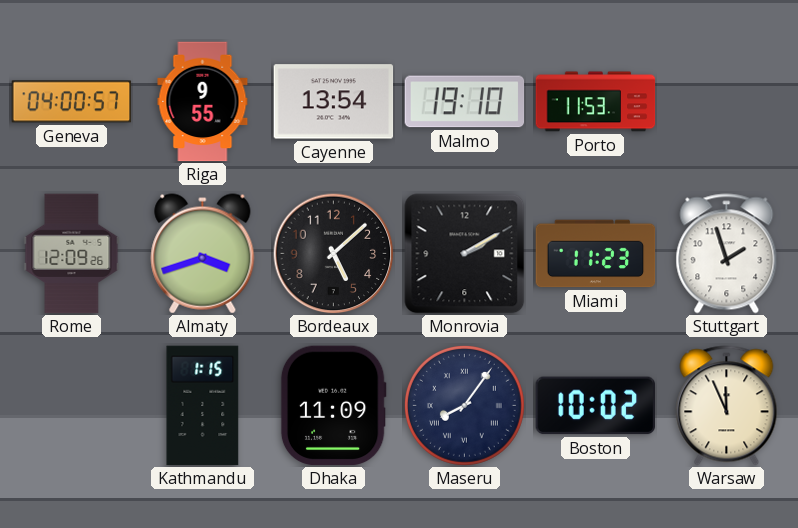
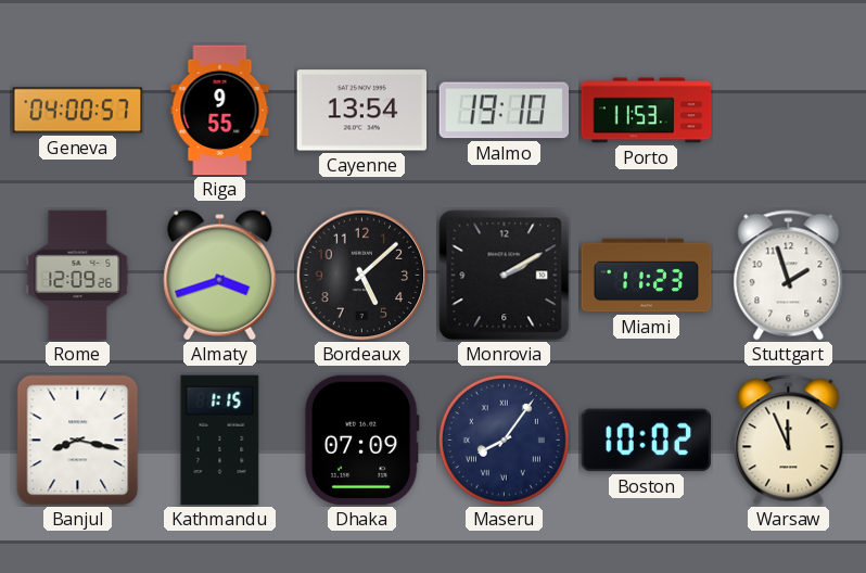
Banjul: none -> 8:17
Dhaka: 11:09 -> 07:09
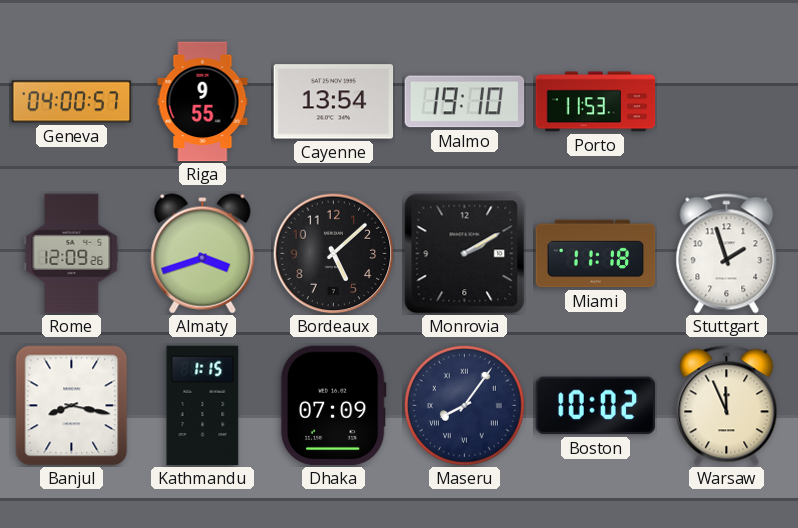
Miami: 11:23 -> 11:18
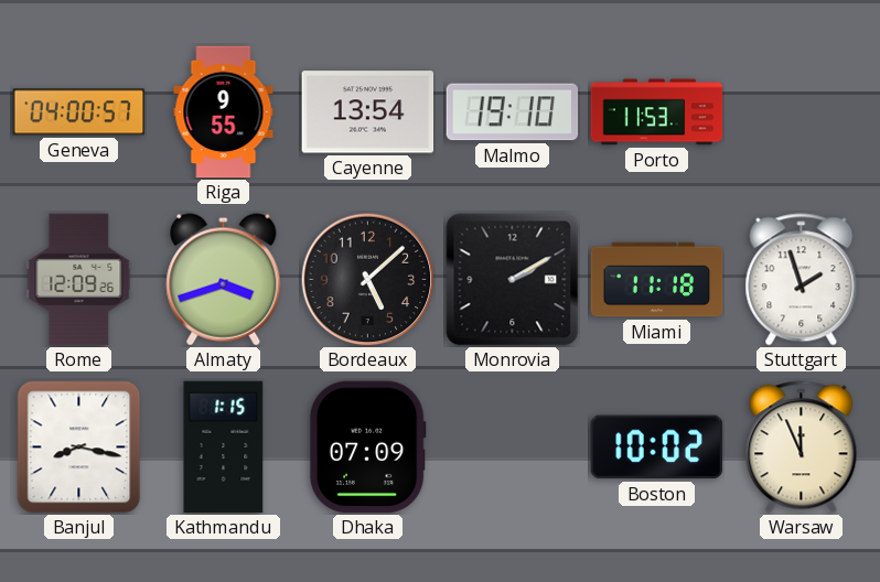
Maseru: 8:06 -> none
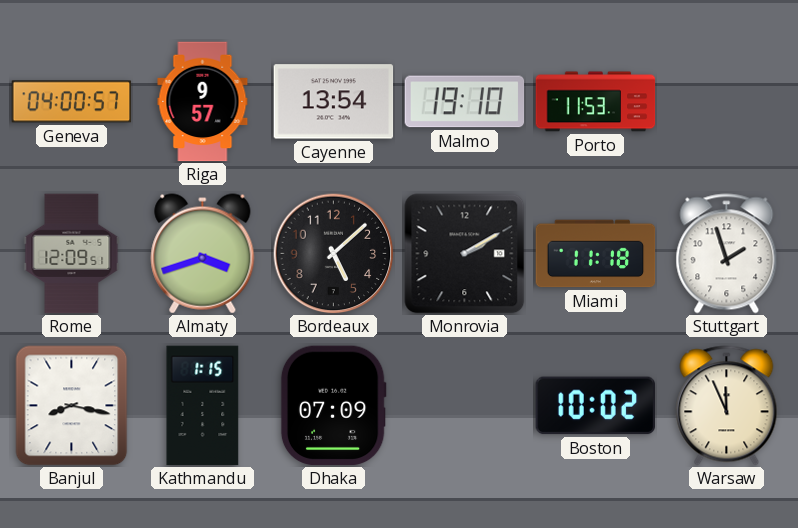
Riga: 9:55 -> 9:57
Rome: 12:09:26 -> 12:09:51
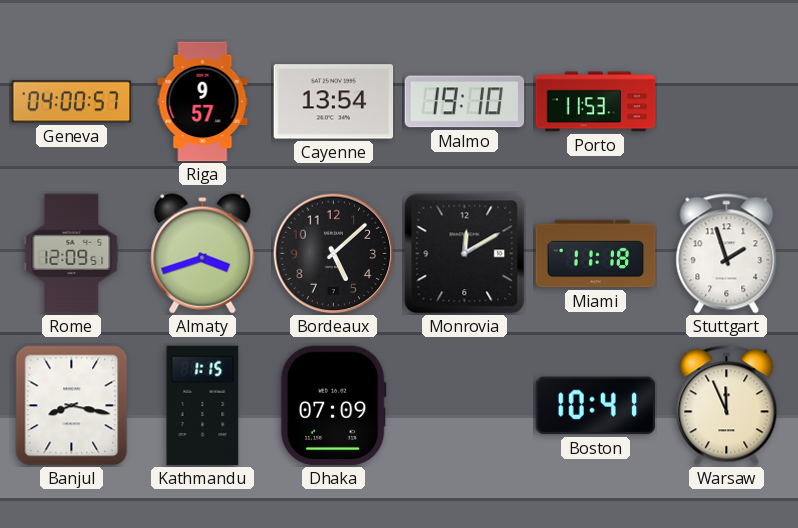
Monrovia: 2:10 -> 12:10
Boston: 10:02 -> 10:41
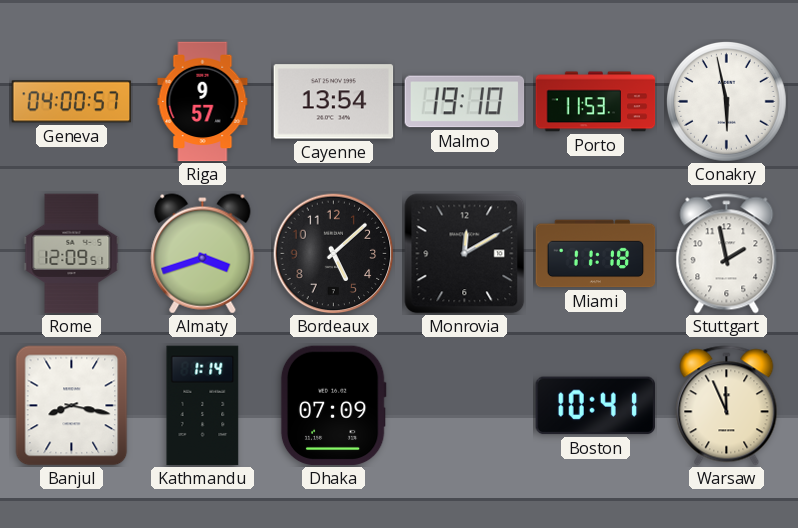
Conakry: none -> 5:58
Stuttgart: 1:57 -> 1:58
Kathmandu: 1:15 -> 1:14
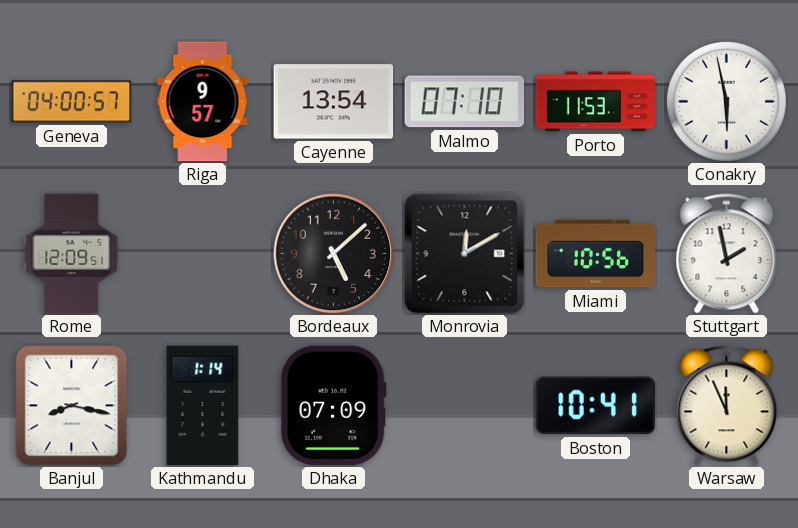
Malmo: 19:10 -> 07:10
Almaty: 3:42 -> none
Miami: 11:18 -> 10:56
